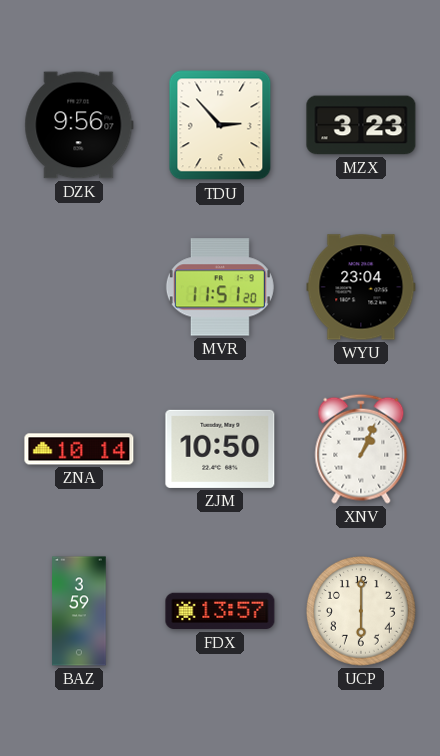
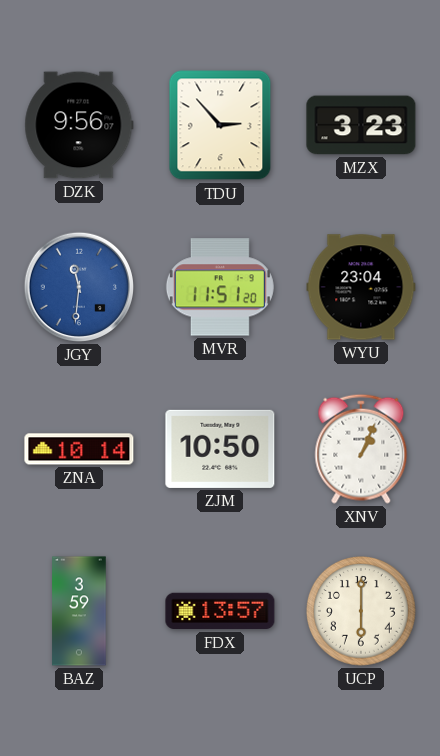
JGY: none -> 11:31
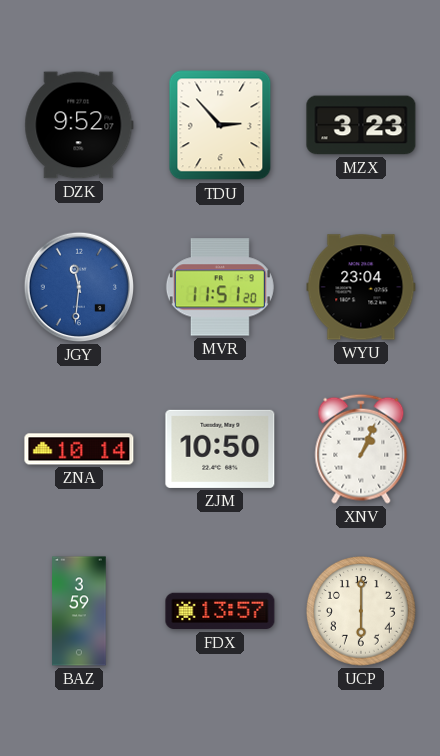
DZK: 9:56 -> 9:52
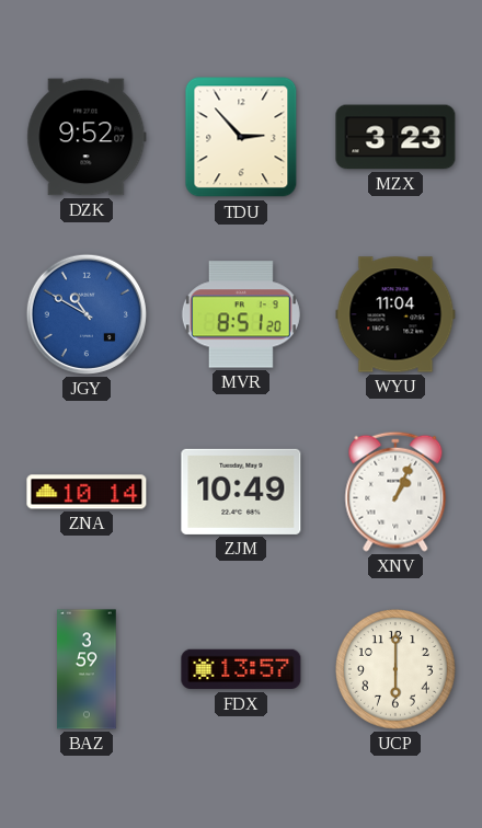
JGY: 11:31 -> 10:50
MVR: 11:51 -> 8:51
WYU: 23:04 -> 11:04
ZJM: 10:50 -> 10:49
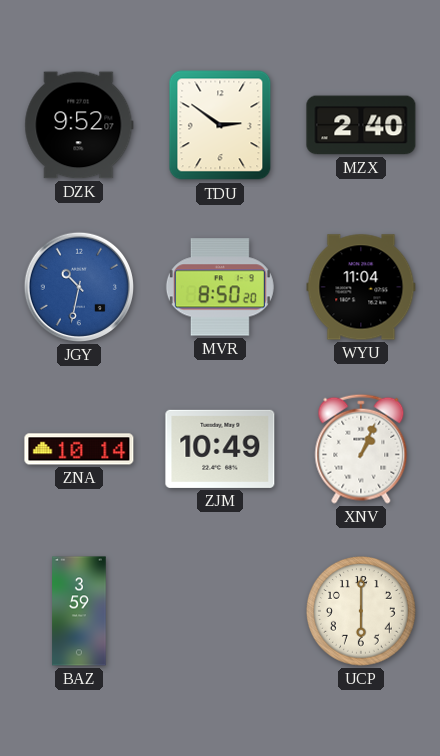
TDU: 2:53 -> 2:51
MZX: 3:23 -> 2:40
JGY: 10:50 -> 10:32
MVR: 8:51 -> 8:50
FDX: 13:57 -> none
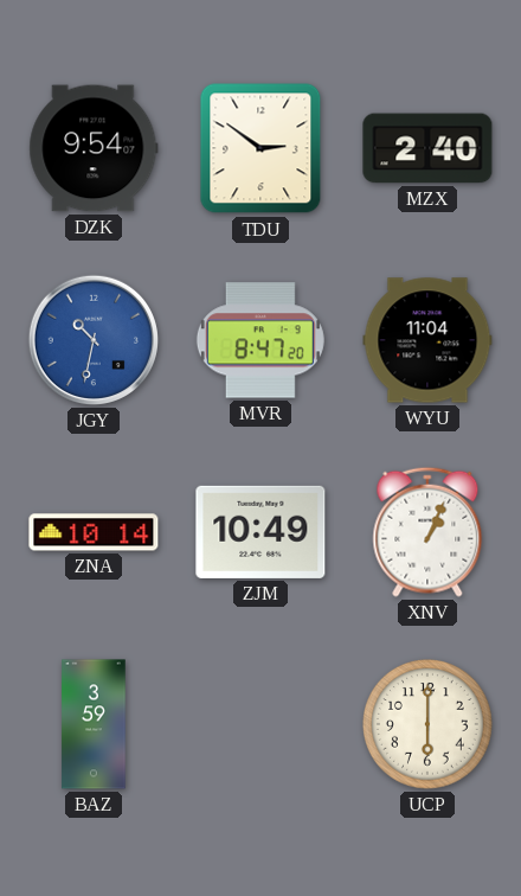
DZK: 9:52 -> 9:54
MVR: 8:50 -> 8:47
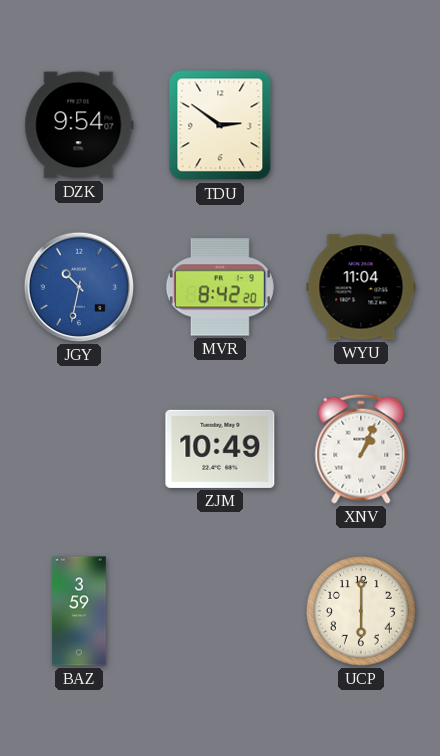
MZX: 2:40 -> none
MVR: 8:47 -> 8:42
ZNA: 10:14 -> none
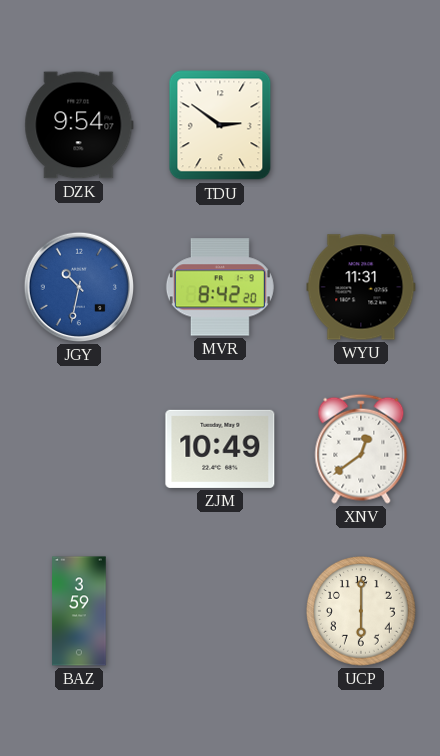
WYU: 11:04 -> 11:31
XNV: 1:04 -> 12:39
